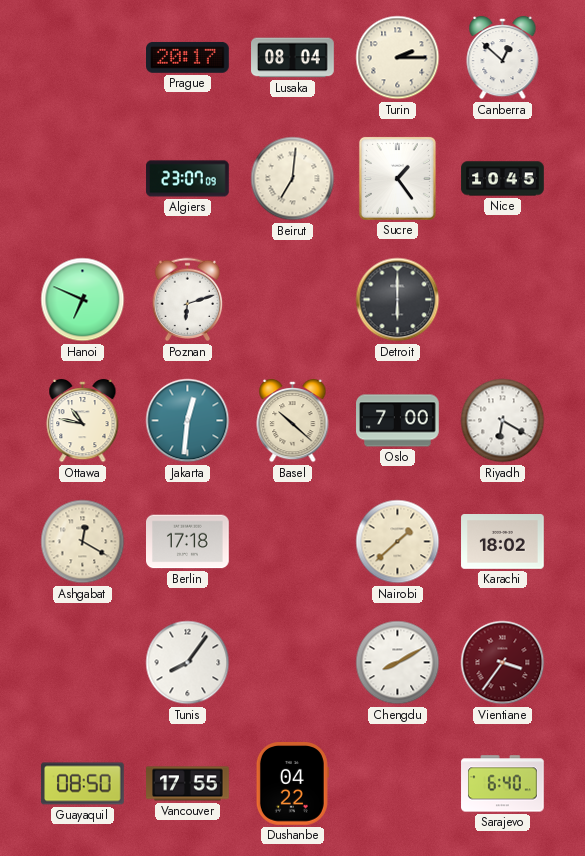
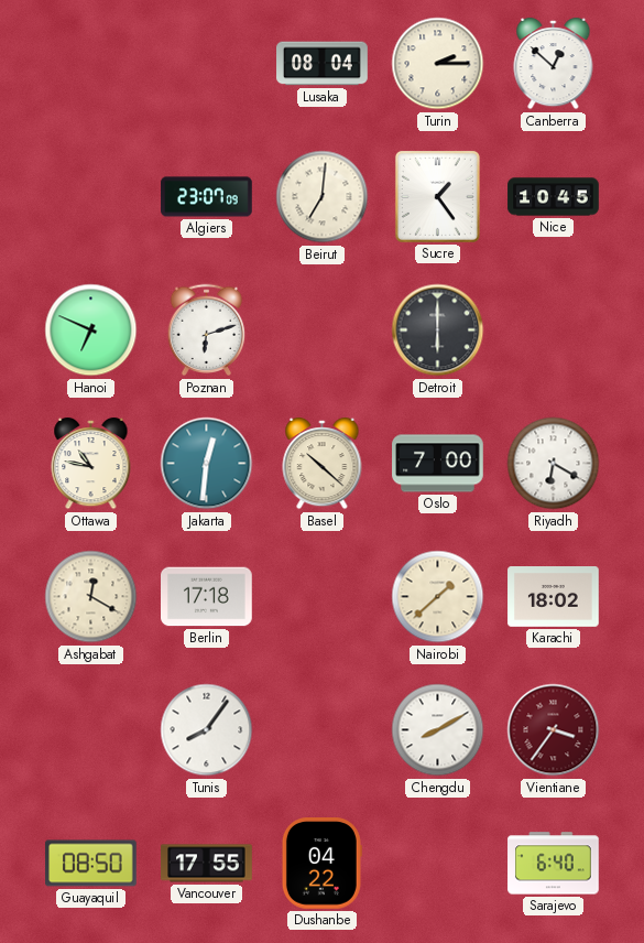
Prague: 20:17 -> none
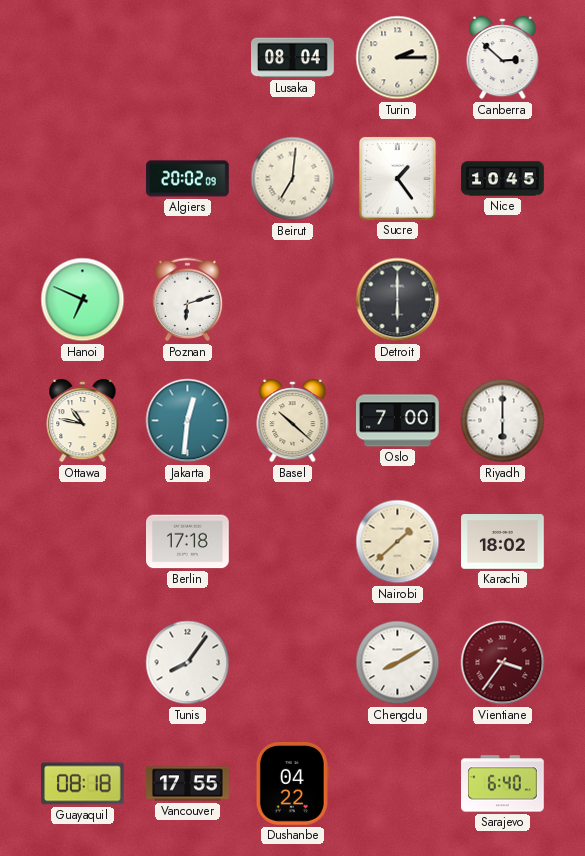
Canberra: 12:52 -> 2:52
Algiers: 23:07 -> 20:02
Riyadh: 6:20 -> 6:00
Ashgabat: 12:20 -> none
Guayaquil: 08:50 -> 08:18
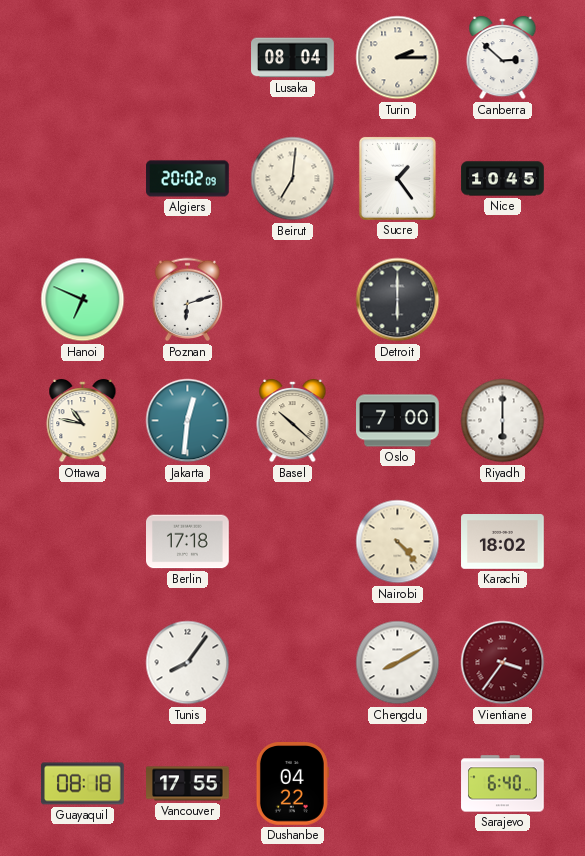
Nairobi: 1:38 -> 4:23
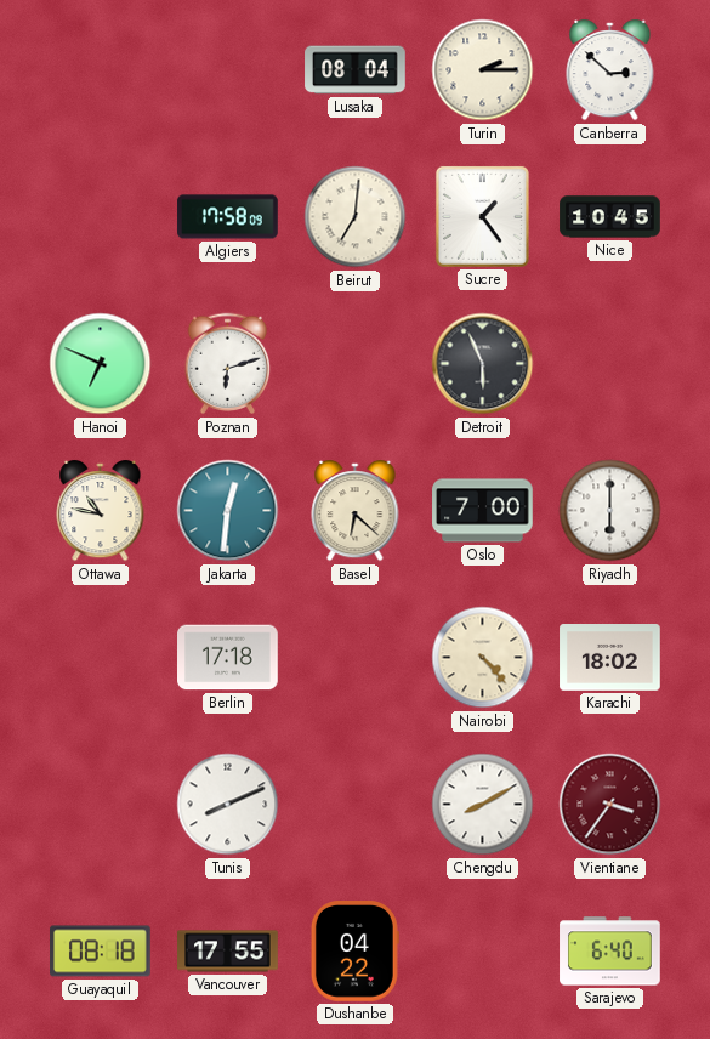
Algiers: 20:02 -> 17:58
Detroit: 6:00 -> 5:56
Basel: 10:22 -> 6:22
Tunis: 8:06 -> 8:11
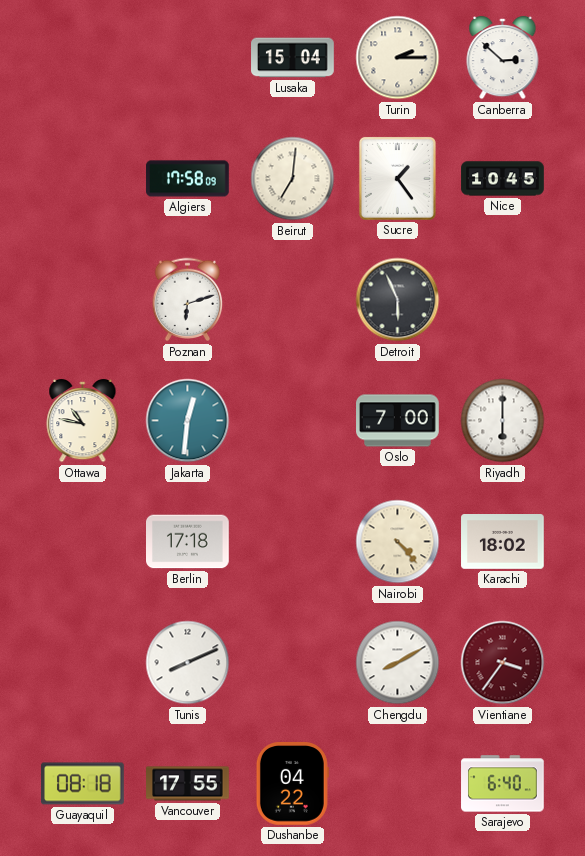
Lusaka: 08:04 -> 15:04
Hanoi: 6:49 -> none
Basel: 6:22 -> none
